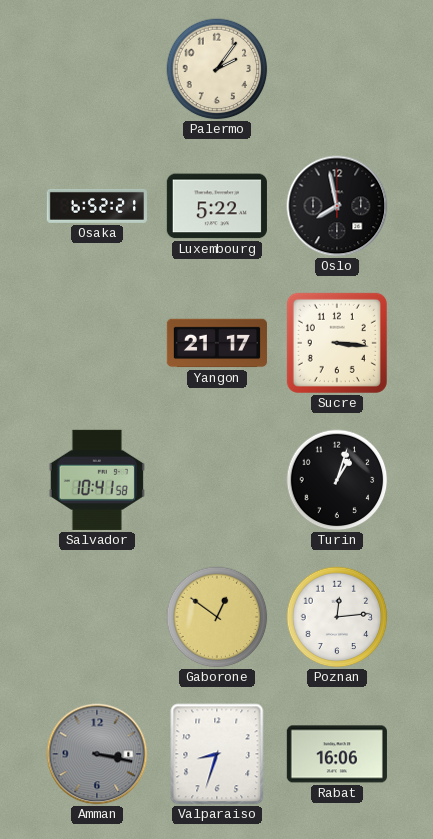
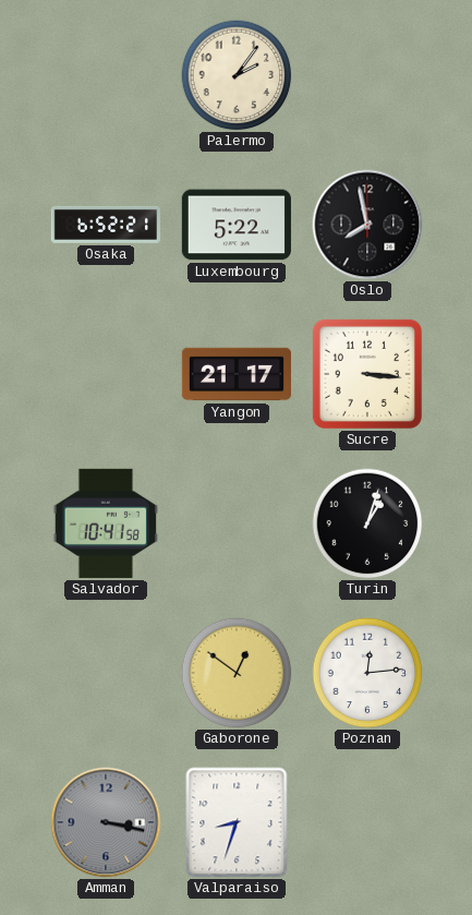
Rabat: 16:06 -> none
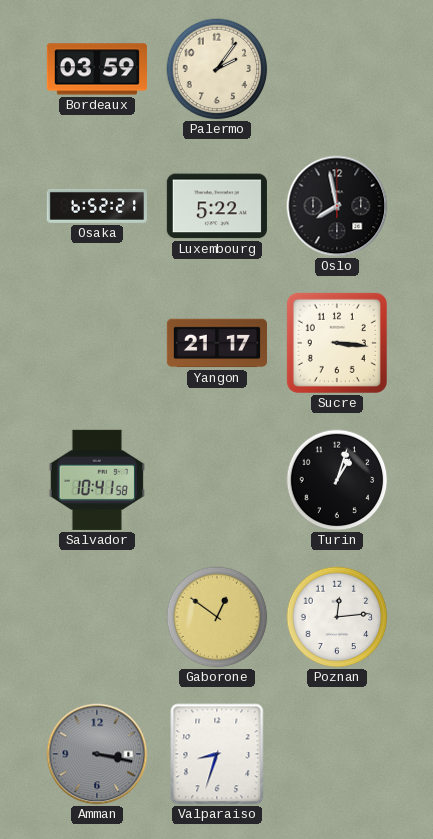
Bordeaux: none -> 03:59
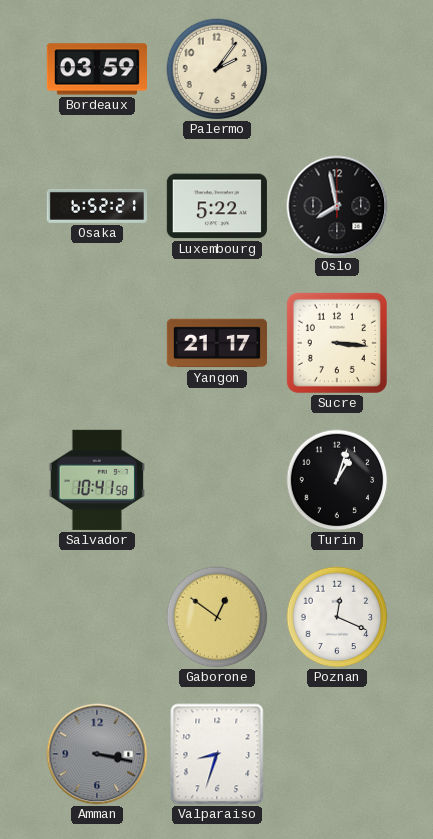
Poznan: 12:14 -> 12:19
